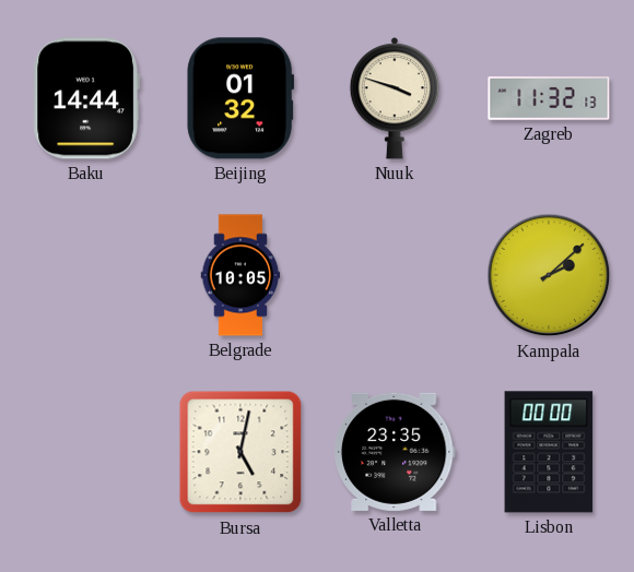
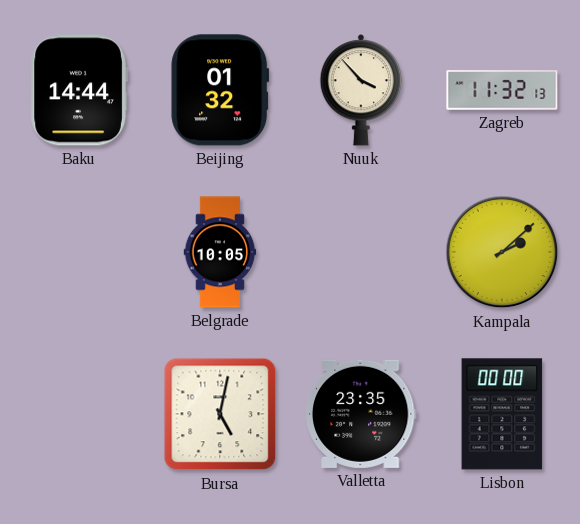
Nuuk: 3:48 -> 3:53
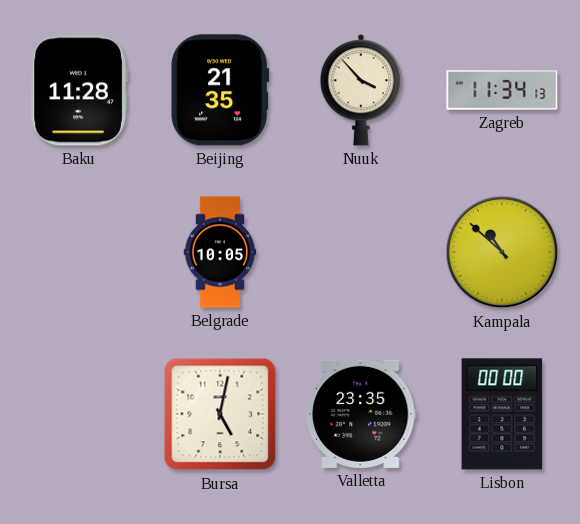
Baku: 14:44 -> 11:28
Beijing: 01:32 -> 21:35
Zagreb: 11:32 -> 11:34
Kampala: 2:08 -> 10:52
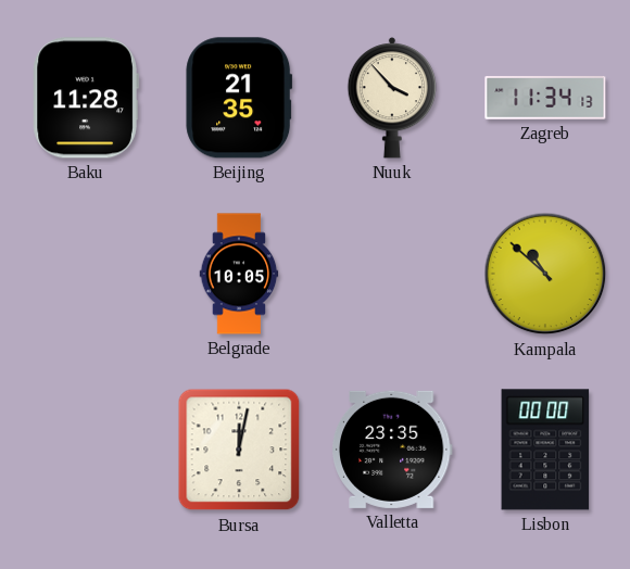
Bursa: 5:02 -> 12:02
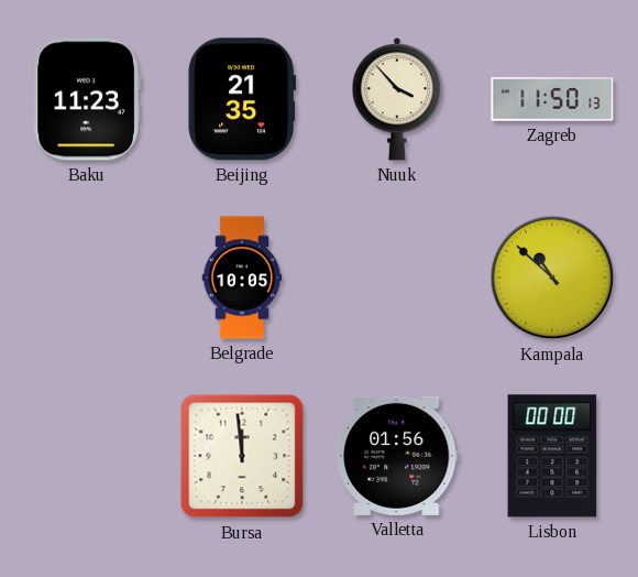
Baku: 11:28 -> 11:23
Zagreb: 11:34 -> 11:50
Bursa: 12:02 -> 11:59
Valletta: 23:35 -> 01:56
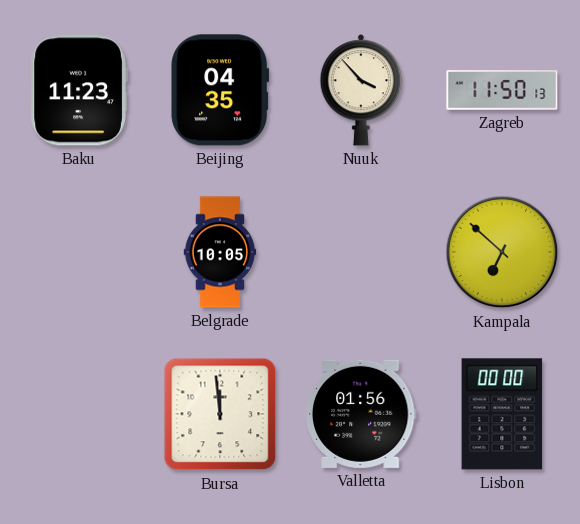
Beijing: 21:35 -> 04:35
Kampala: 10:52 -> 6:52
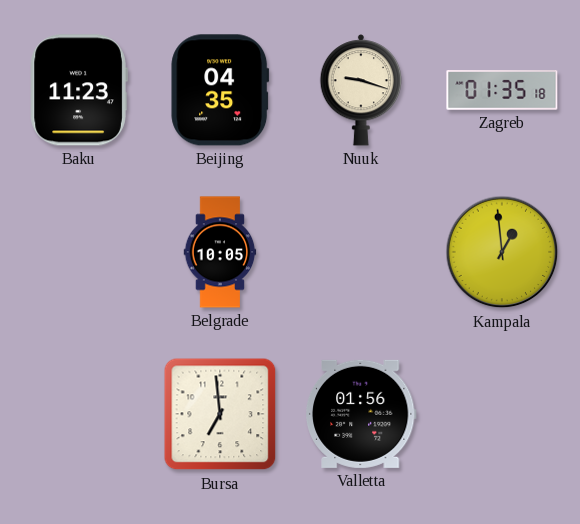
Nuuk: 3:53 -> 9:18
Zagreb: 11:50 -> 01:35
Kampala: 6:52 -> 12:59
Bursa: 11:59 -> 6:59
Lisbon: 00:00 -> none
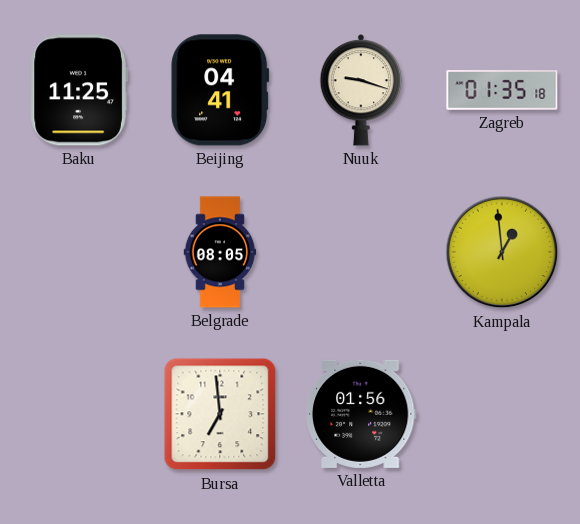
Baku: 11:23 -> 11:25
Beijing: 04:35 -> 04:41
Belgrade: 10:05 -> 08:05
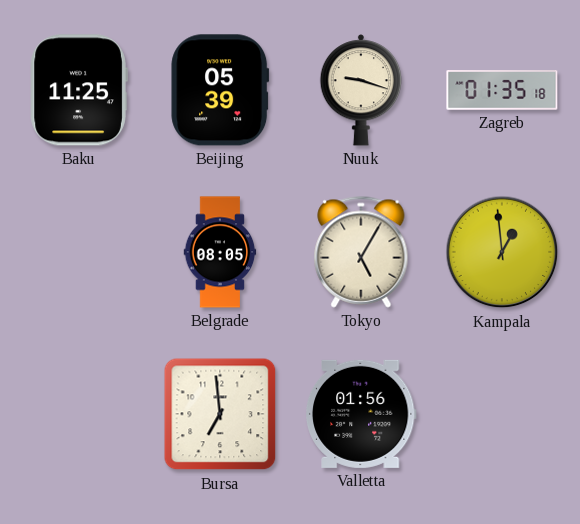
Beijing: 04:41 -> 05:39
Tokyo: none -> 5:05
